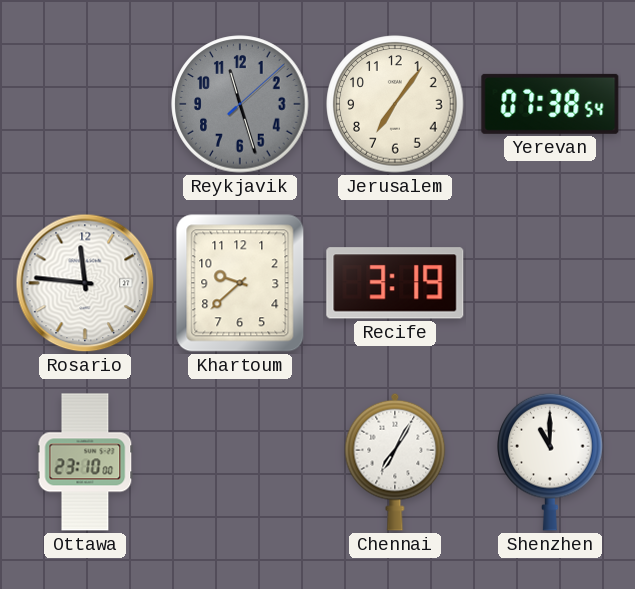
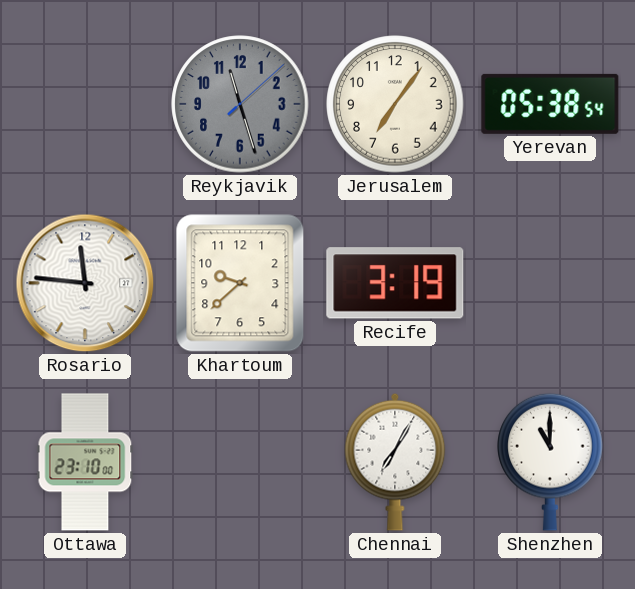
Yerevan: 07:38 -> 05:38
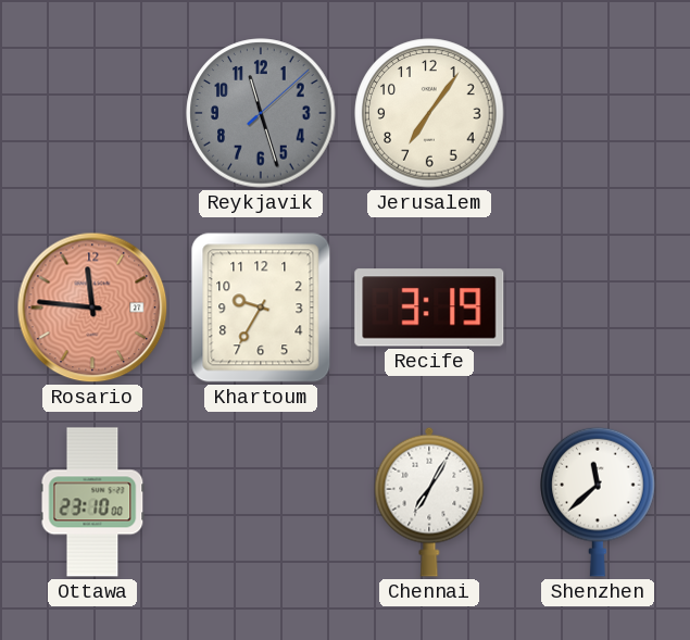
Yerevan: 05:38 -> none
Rosario dial: white -> salmon
Khartoum: 9:38 -> 9:35
Shenzhen: 11:00 -> 11:38
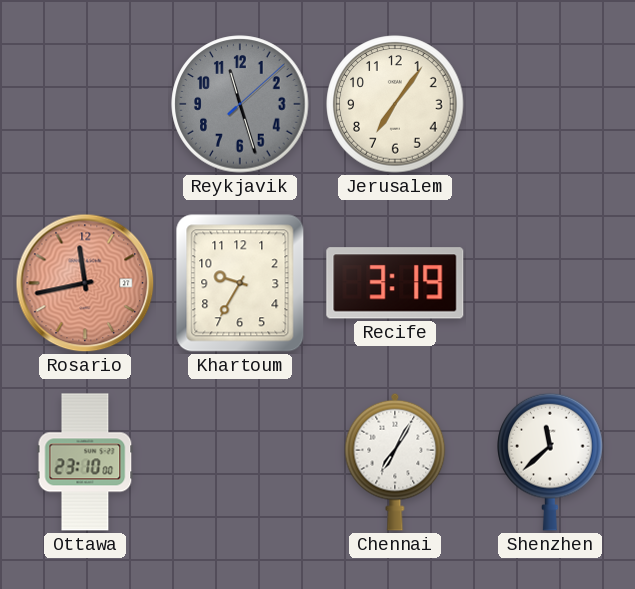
Rosario: 11:46 -> 11:43
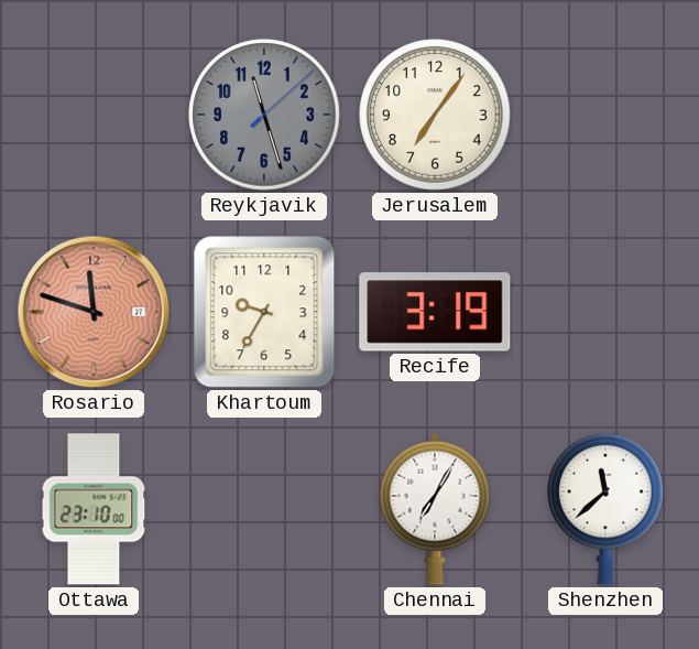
Rosario: 11:43 -> 11:48
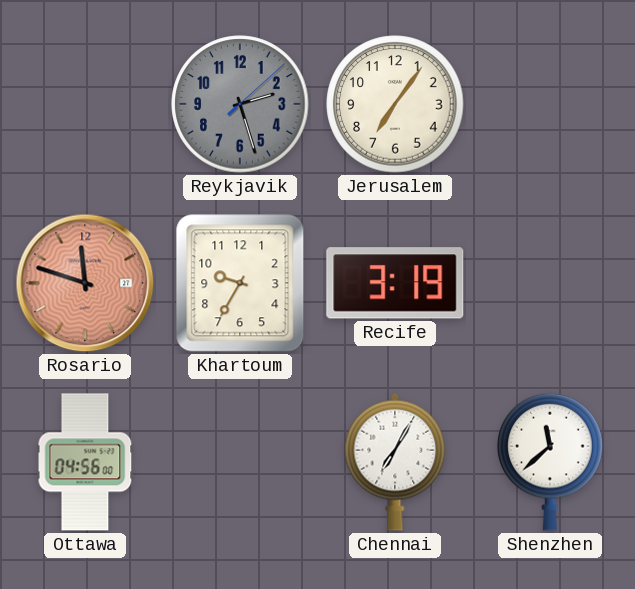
Reykjavik: 11:27 -> 2:27
Ottawa: 23:10 -> 04:56
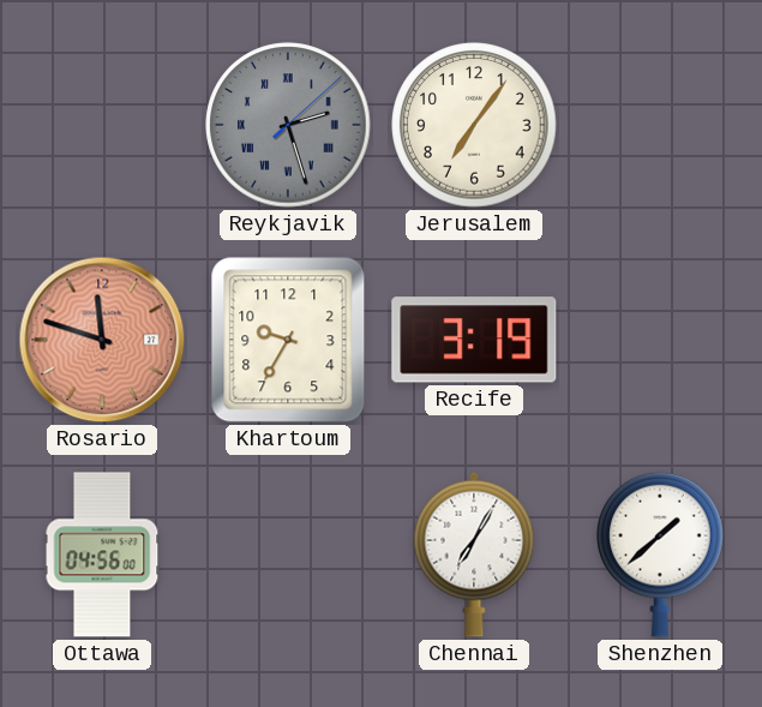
Reykjavik numerals: Arabic -> Roman
Shenzhen: 11:38 -> 1:38
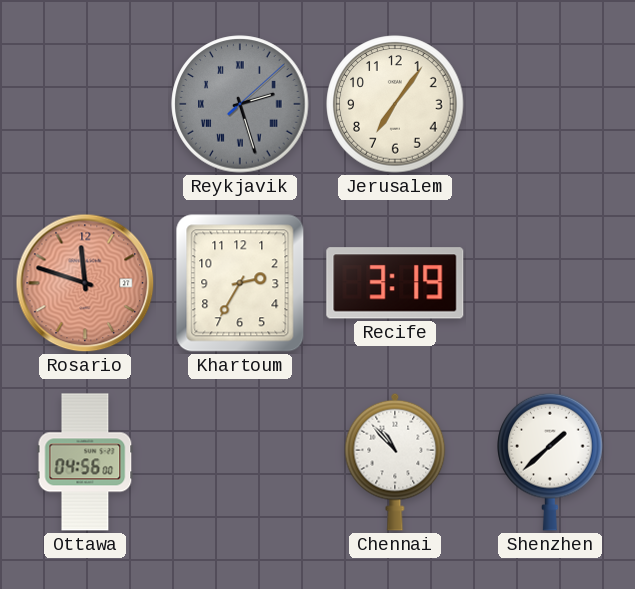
Khartoum: 9:35 -> 2:35
Chennai: 7:05 -> 10:53
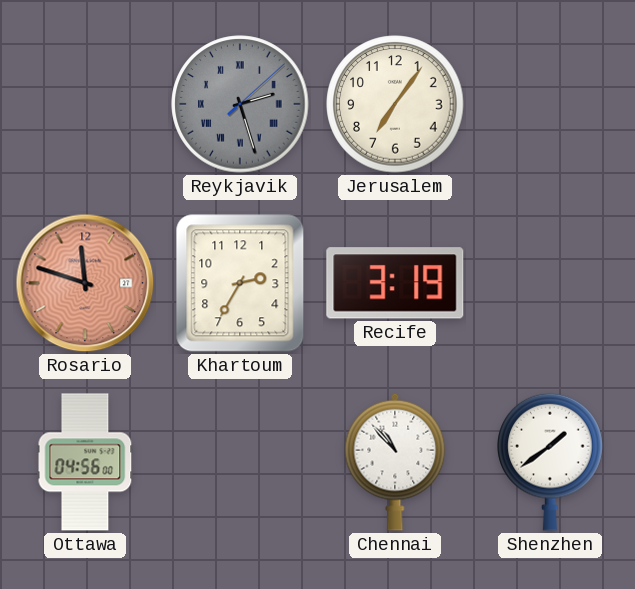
Shenzhen: 1:38 -> 1:39
